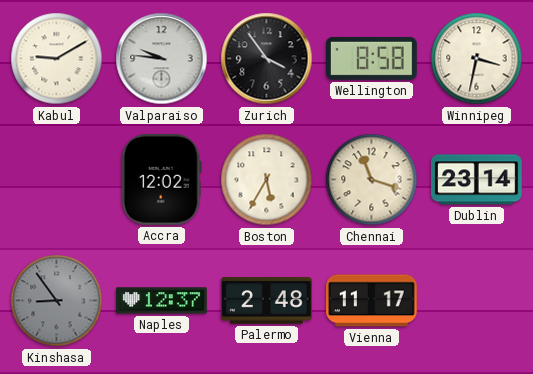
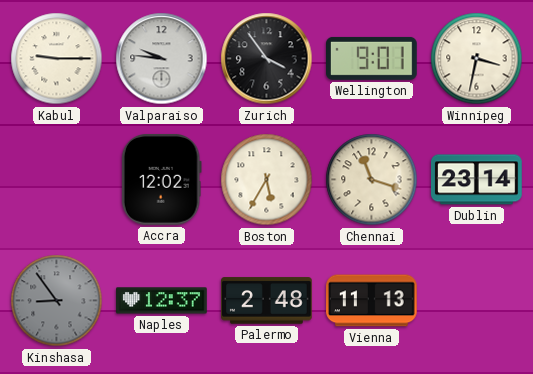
Kabul: 9:10 -> 9:15
Wellington: 8:58 -> 9:01
Vienna: 11:17 -> 11:13
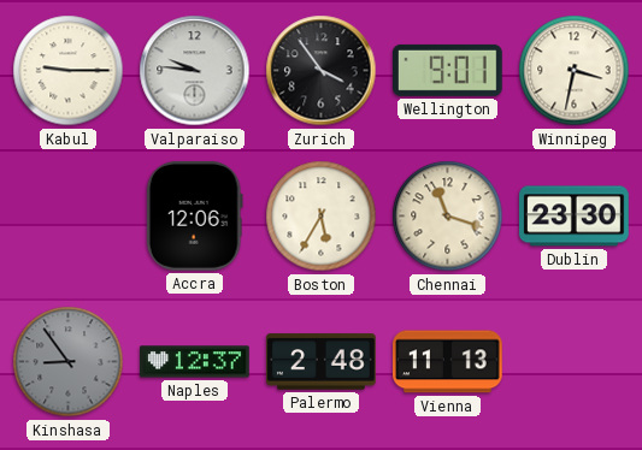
Accra: 12:02 -> 12:06
Dublin: 23:14 -> 23:30
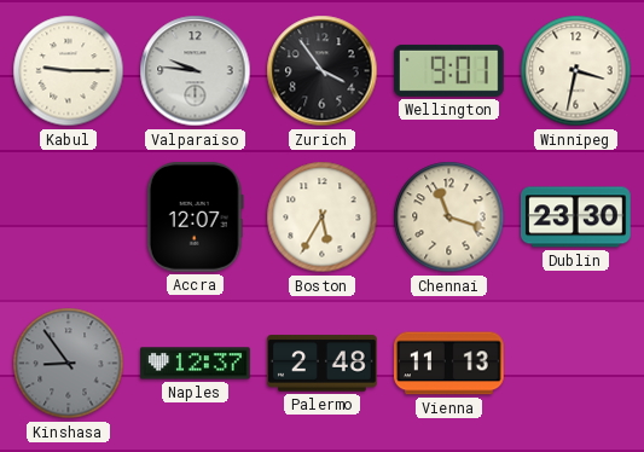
Accra: 12:06 -> 12:07
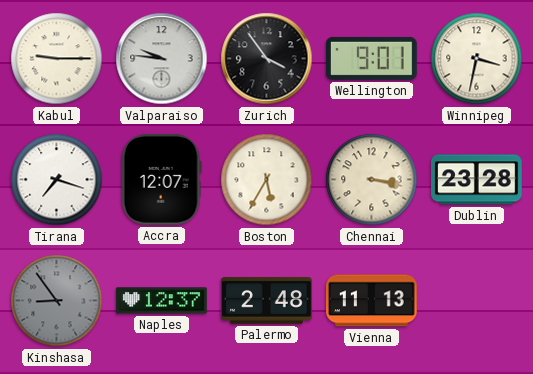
Tirana: none -> 7:18
Chennai: 11:18 -> 3:17
Dublin: 23:30 -> 23:28
